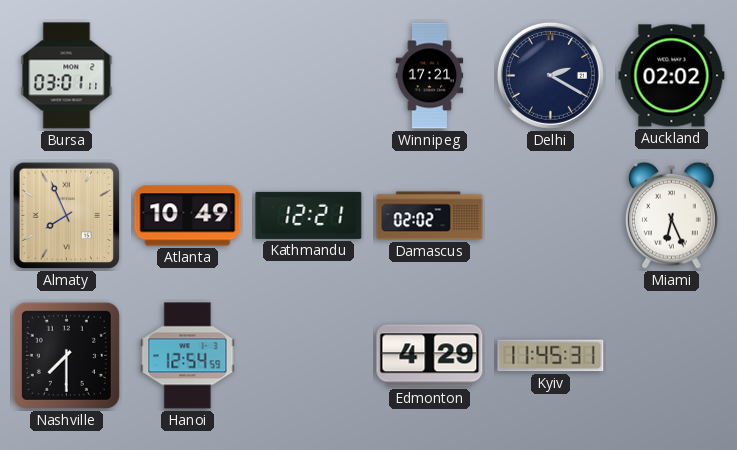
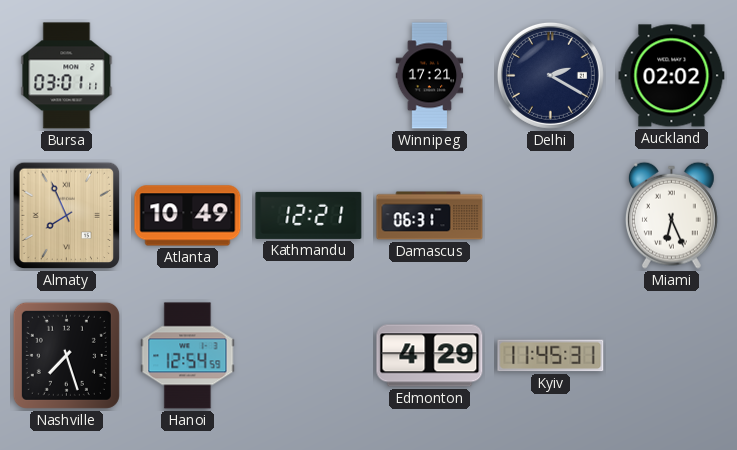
Damascus: 02:02 -> 06:31
Nashville: 7:30 -> 7:27
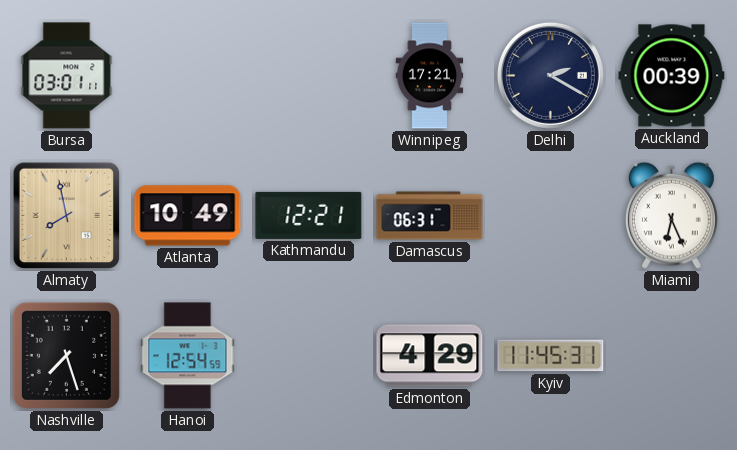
Auckland: 02:02 -> 00:39
Almaty: 7:56 -> 7:58
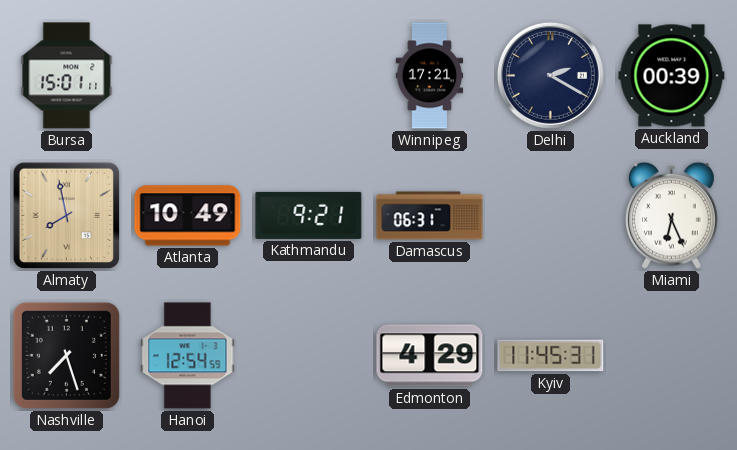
Bursa: 03:01 -> 15:01
Kathmandu: 12:21 -> 9:21
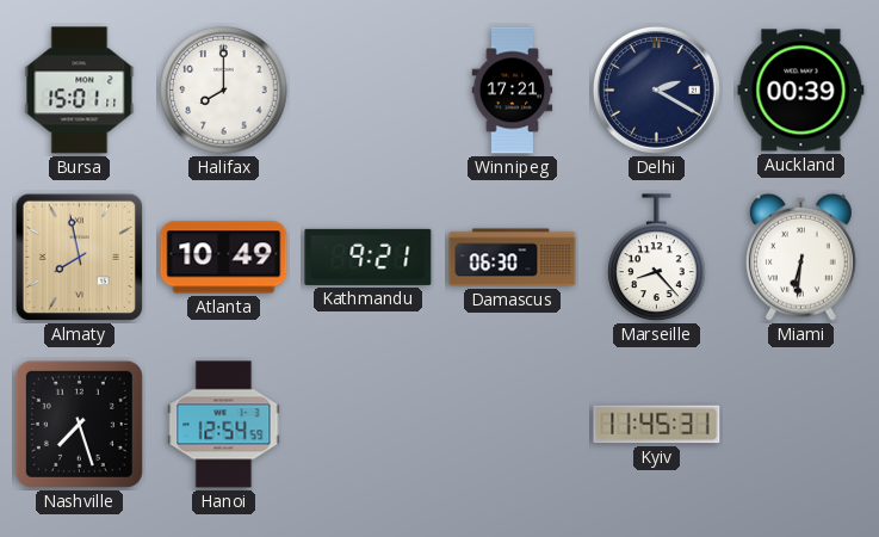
Halifax: none -> 8:00
Damascus: 06:31 -> 06:30
Marseille: none -> 8:23
Miami: 6:26 -> 6:31
Edmonton: 4:29 -> none
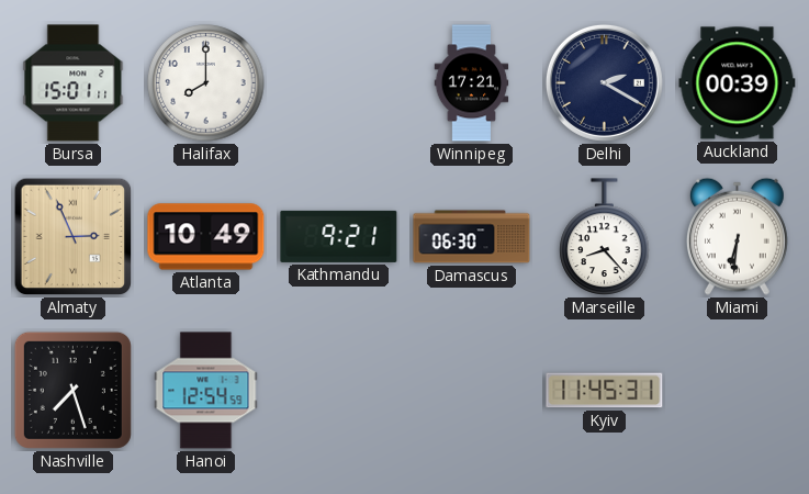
Almaty: 7:58 -> 2:56
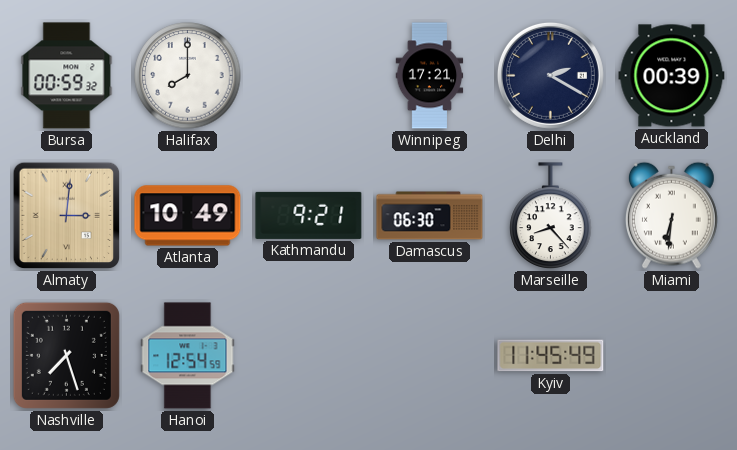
Bursa: 15:01 -> 00:59
Almaty: 2:56 -> 3:01
Kyiv: 11:45:31 -> 11:45:49
